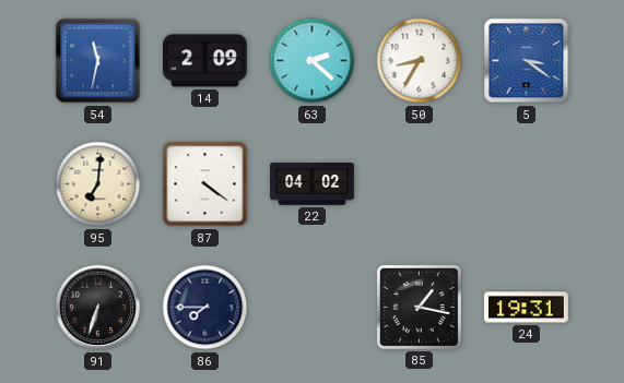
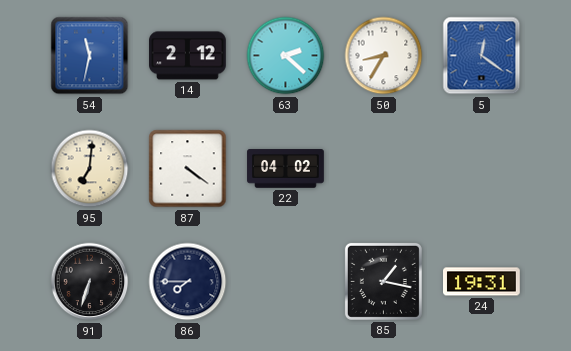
14: 2:09 -> 2:12
5: 3:21 -> 12:21
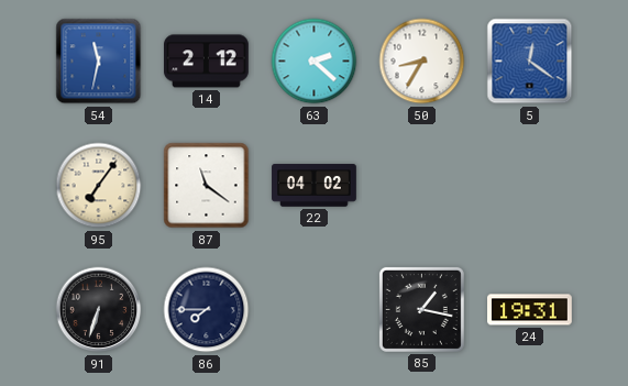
95: 7:01 -> 7:06
87: 4:21 -> 11:21
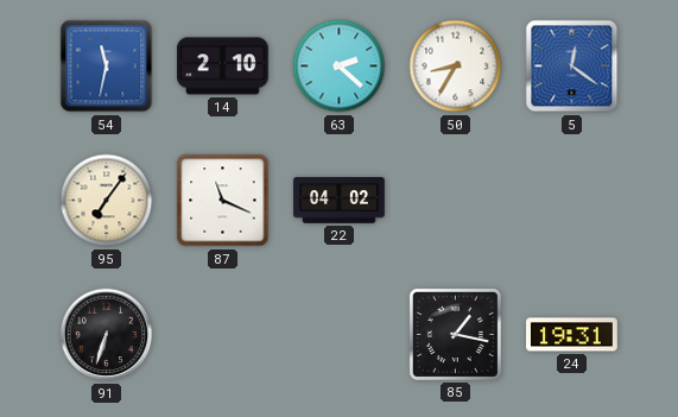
14: 2:12 -> 2:10
87: 11:21 -> 11:19
86: 7:45 -> none
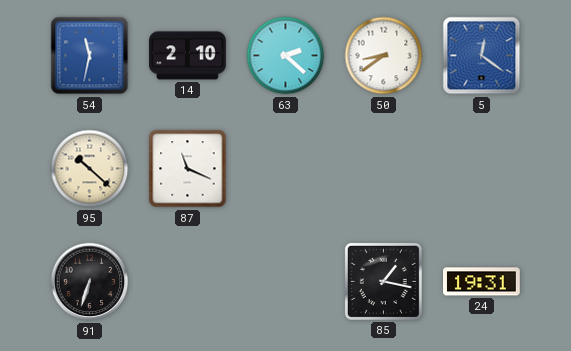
50: 8:35 -> 8:39
95: 7:06 -> 10:22
22: 04:02 -> none
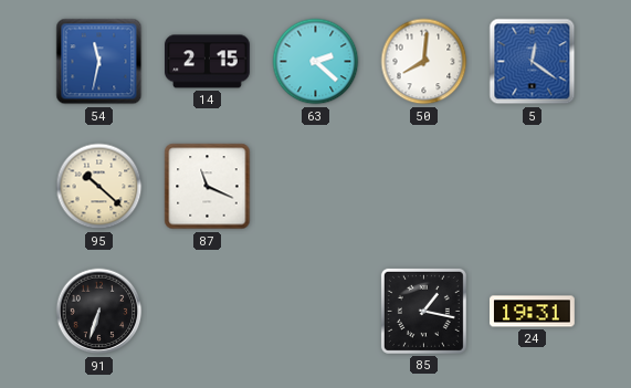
14: 2:10 -> 2:15
50: 8:39 -> 8:01
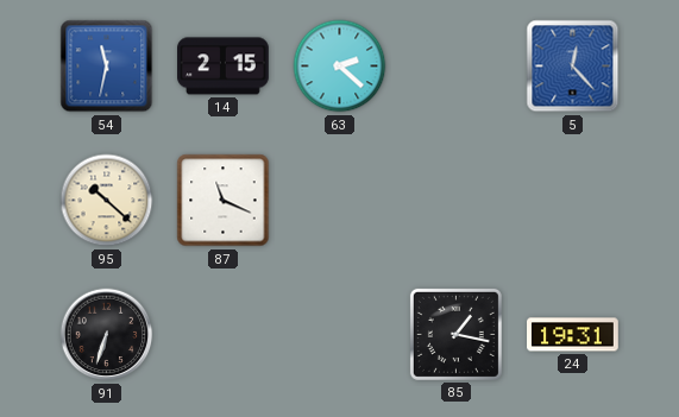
50: 8:01 -> none
5: 12:21 -> 12:23
